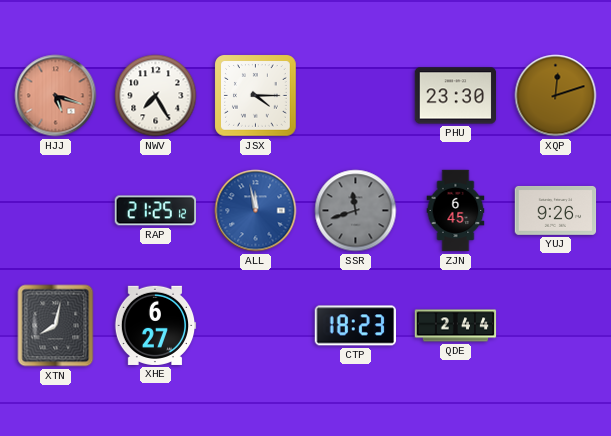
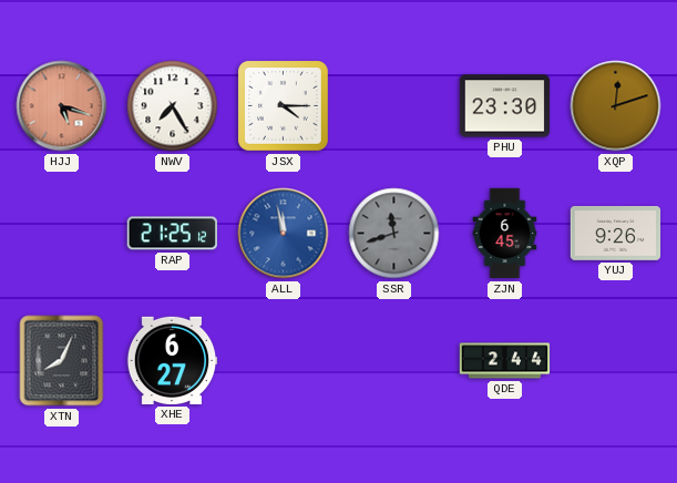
XTN: 8:02 -> 8:04
CTP: 18:23 -> none
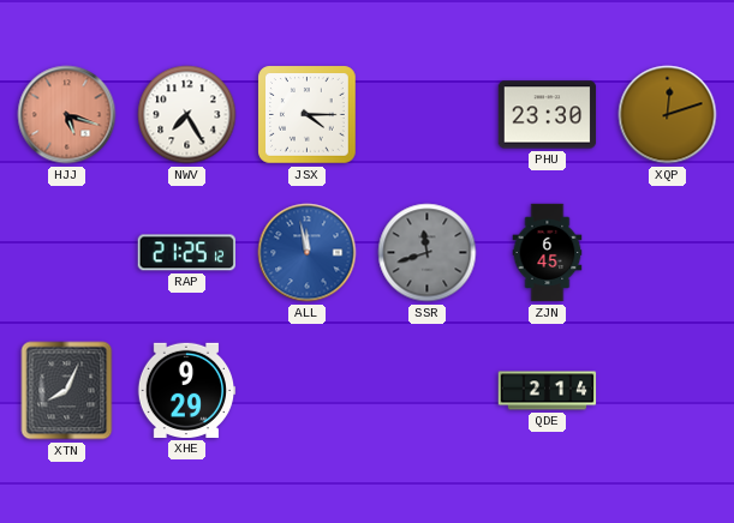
YUJ: 9:26 -> none
XHE: 6:27 -> 9:29
QDE: 2:44 -> 2:14
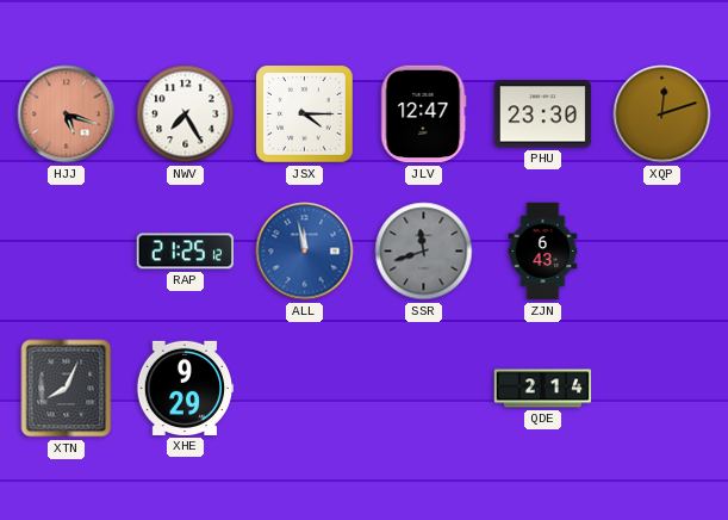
JLV: none -> 12:47
ZJN: 6:45 -> 6:43
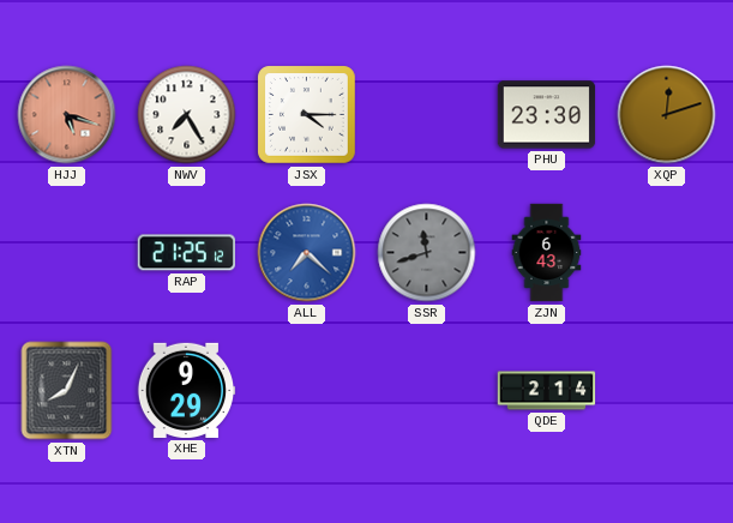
JLV: 12:47 -> none
ALL: 11:58 -> 7:22
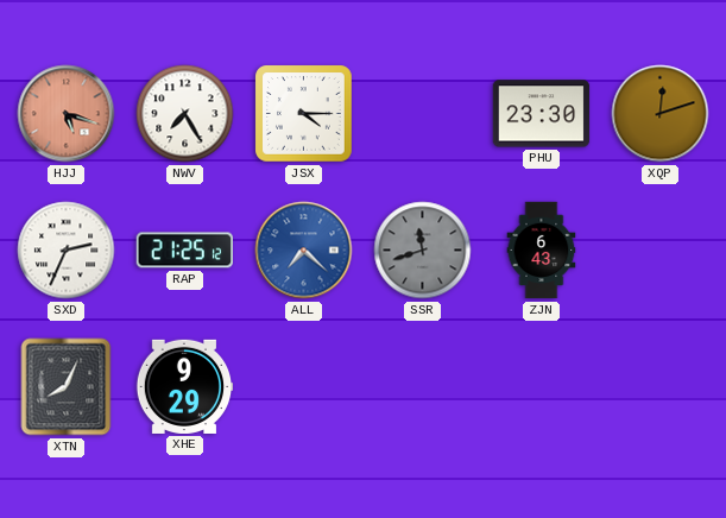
SXD: none -> 2:34
QDE: 2:14 -> none
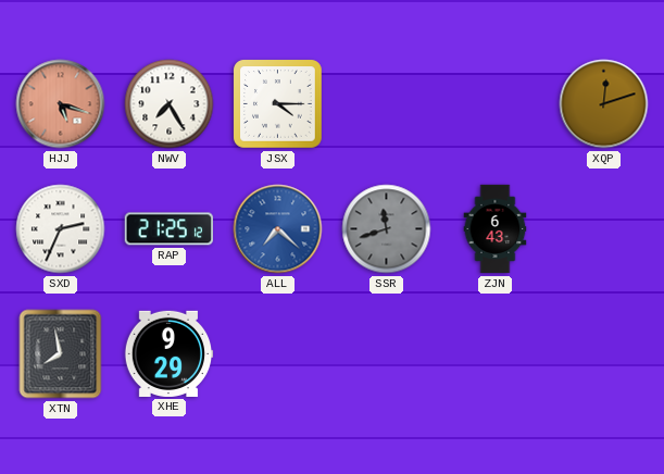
PHU: 23:30 -> none
XTN: 8:04 -> 7:58
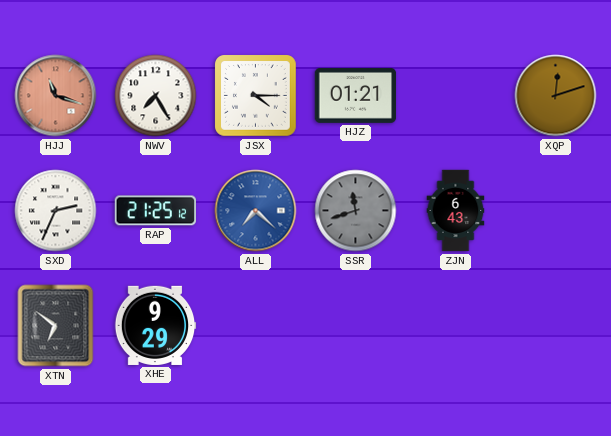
HJJ: 5:18 -> 11:18
HJZ: none -> 01:21
XTN: 7:58 -> 6:51
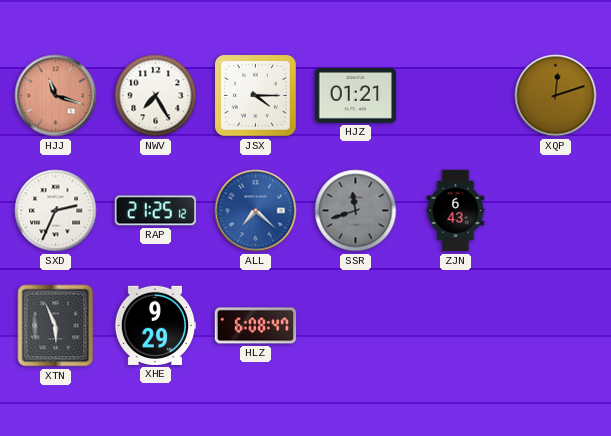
XTN: 6:51 -> 5:56
HLZ: none -> 6:08
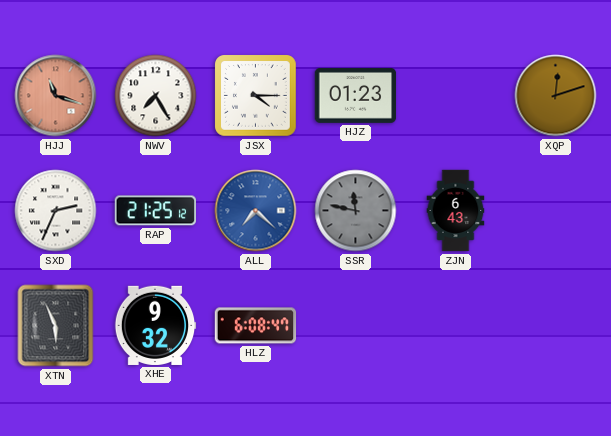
HJZ: 01:21 -> 01:23
SSR: 11:42 -> 11:47
XHE: 9:29 -> 9:32
